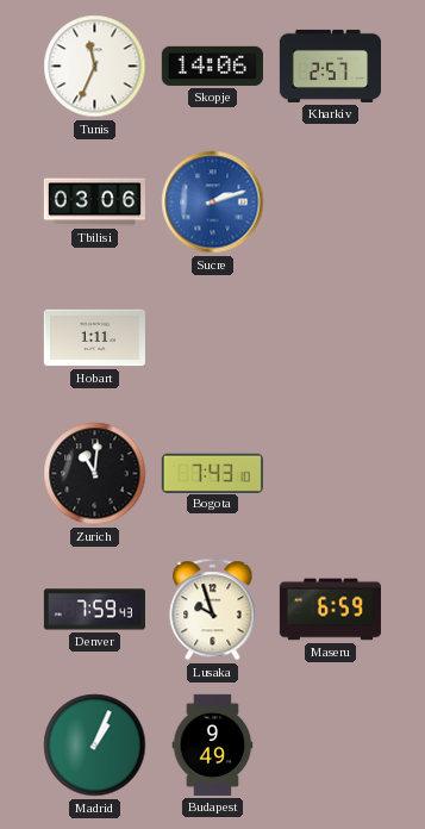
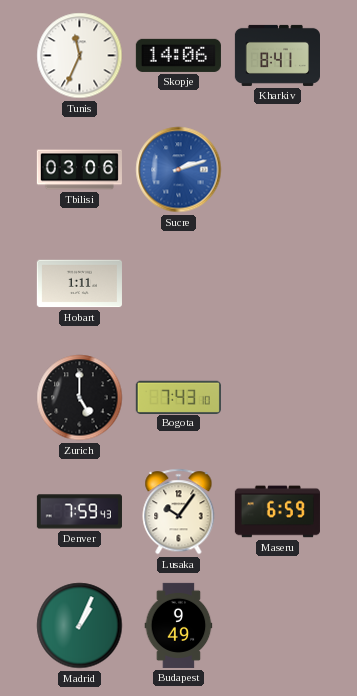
Kharkiv: 2:57 -> 8:41
Zurich: 11:01 -> 5:00
Lusaka: 9:57 -> 10:06
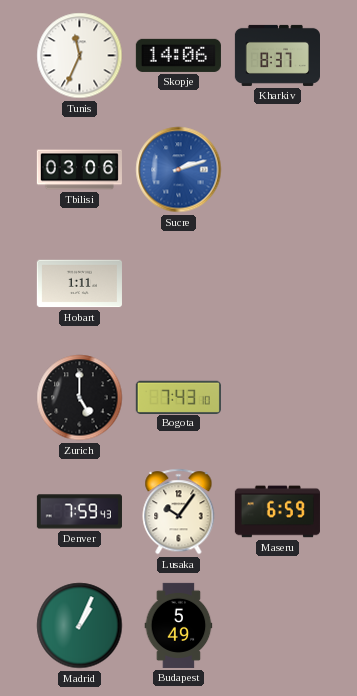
Kharkiv: 8:41 -> 8:37
Budapest: 9:49 -> 5:49
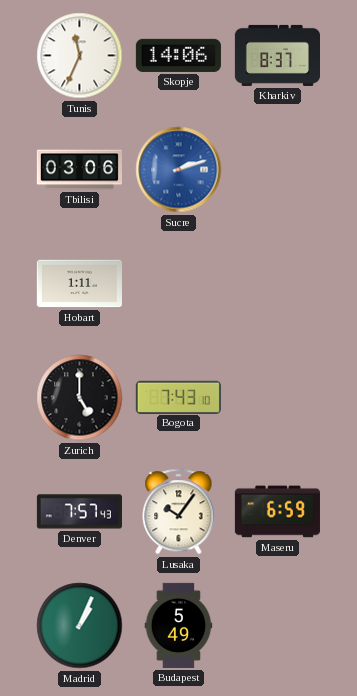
Denver: 7:59 -> 7:57
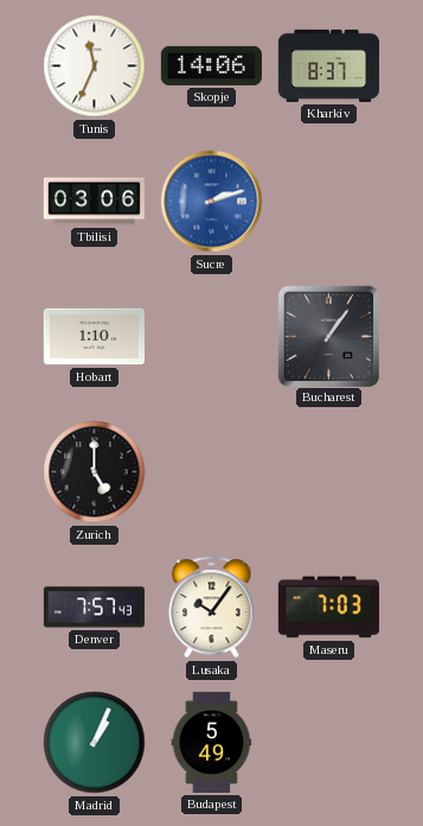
Hobart: 1:11 -> 1:10
Bucharest: none -> 1:06
Bogota: 7:43 -> none
Maseru: 6:59 -> 7:03
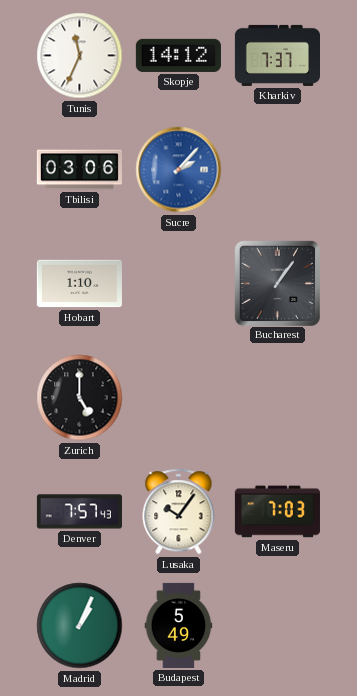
Skopje: 14:06 -> 14:12
Kharkiv: 8:37 -> 7:37
Sucre: 2:12 -> 2:07
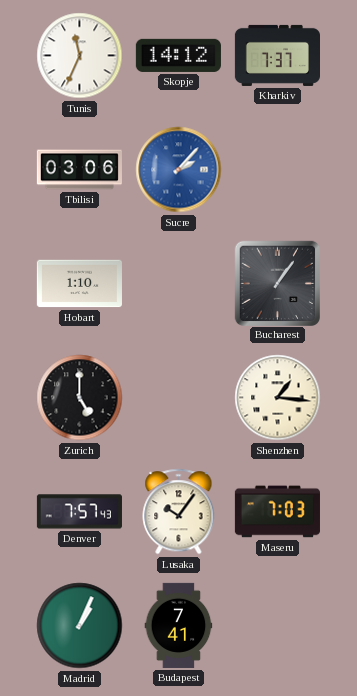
Shenzhen: none -> 1:16
Budapest: 5:49 -> 7:41
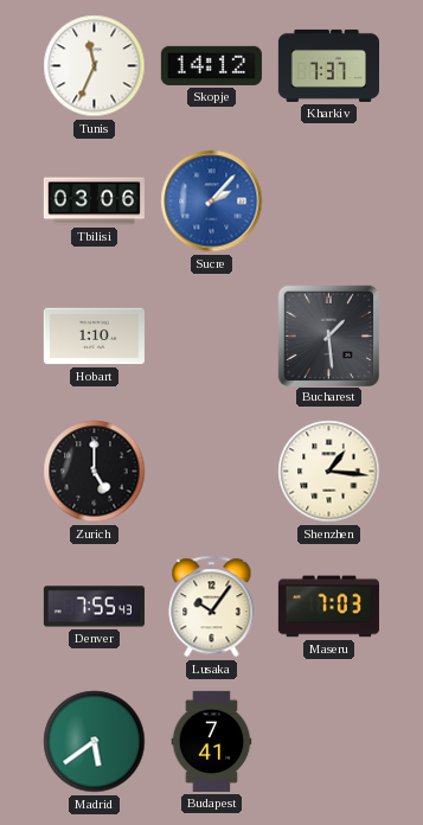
Bucharest: 1:06 -> 1:29
Denver: 7:57 -> 7:55
Madrid: 1:04 -> 5:39
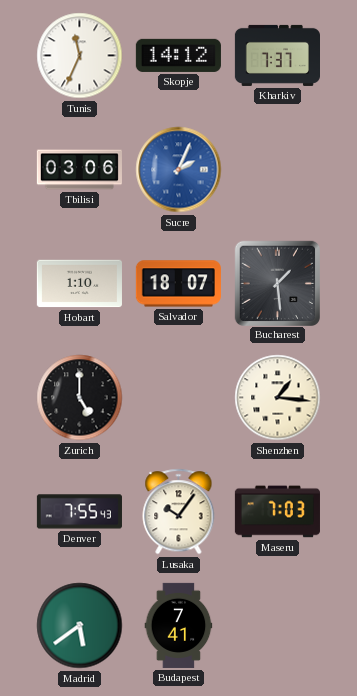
Sucre: 2:07 -> 2:04
Salvador: none -> 18:07
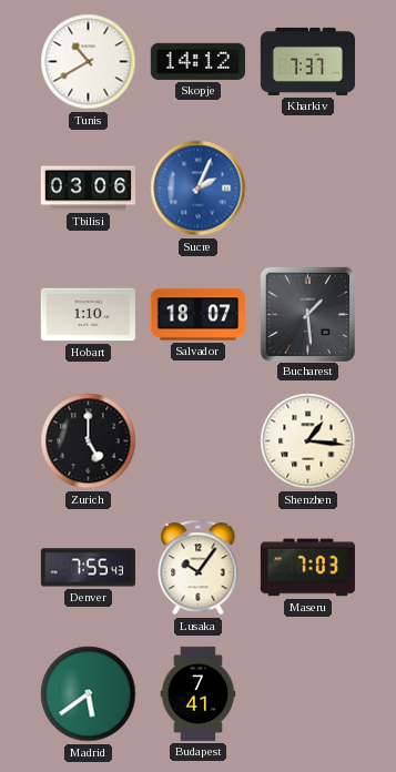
Tunis: 11:34 -> 10:40
